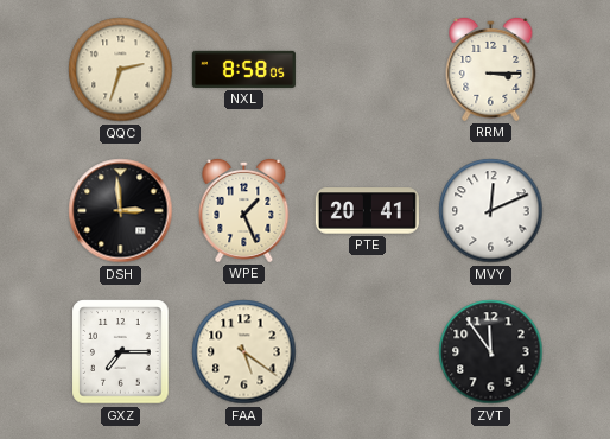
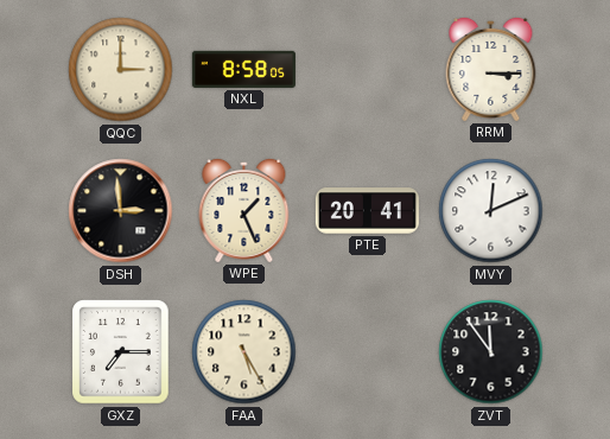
QQC: 2:33 -> 3:00
FAA: 5:21 -> 5:25
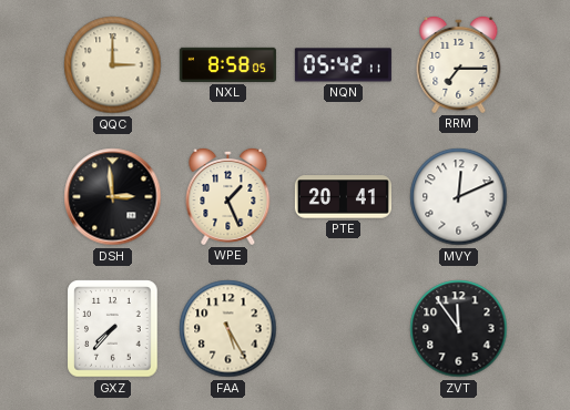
NQN: none -> 05:42
RRM: 3:15 -> 7:15
GXZ: 7:15 -> 7:37
